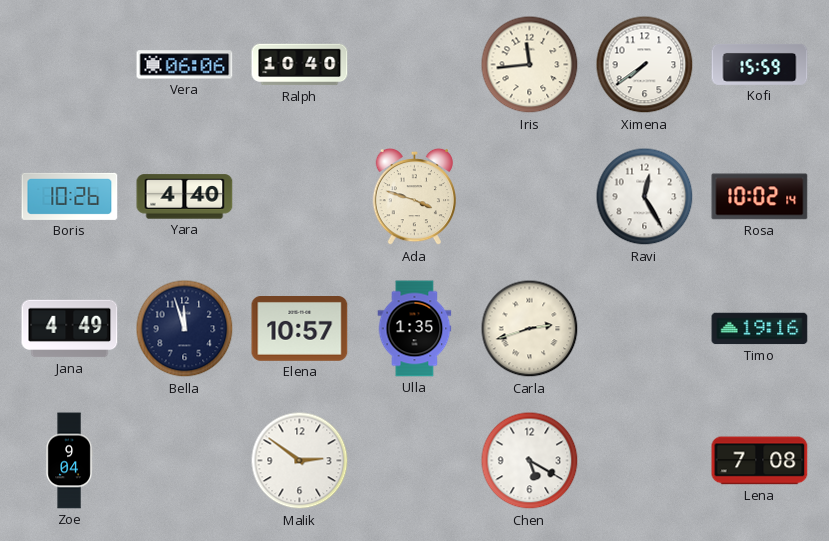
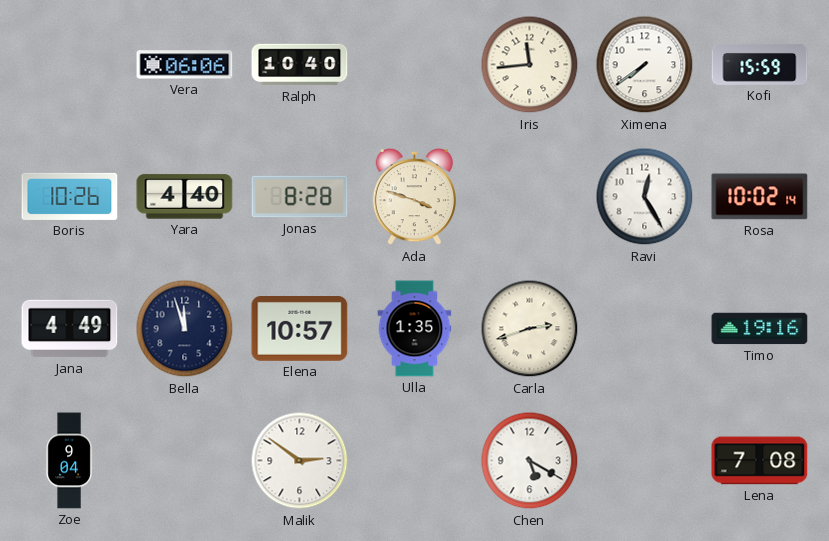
Jonas: none -> 8:28
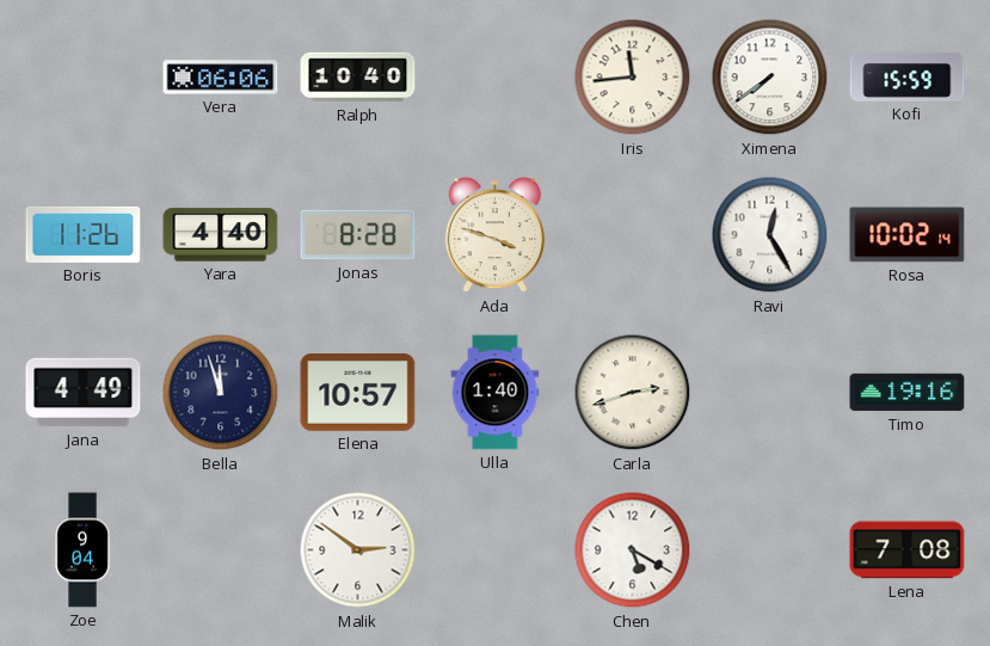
Boris: 10:26 -> 11:26
Ulla: 1:35 -> 1:40
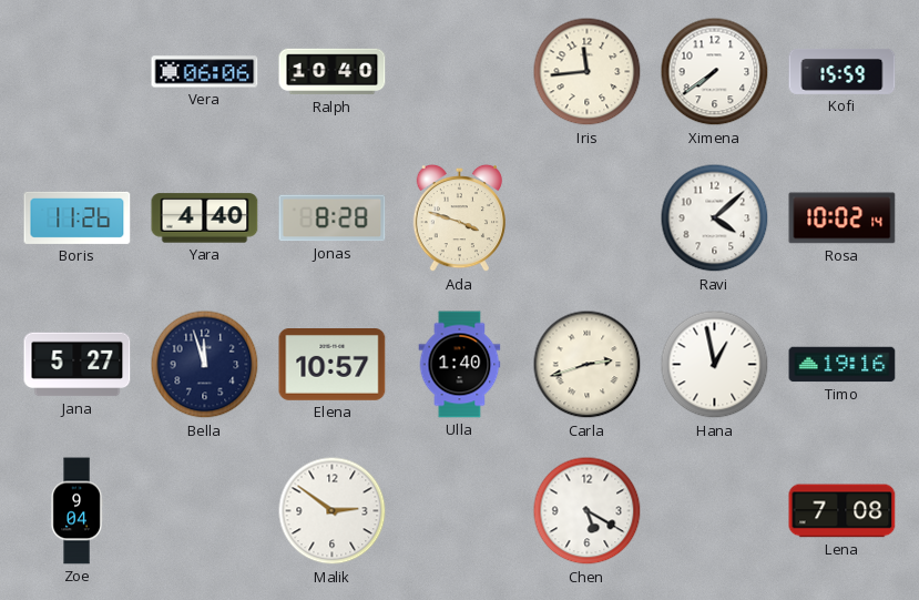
Ravi: 12:25 -> 4:08
Jana: 4:49 -> 5:27
Hana: none -> 12:58
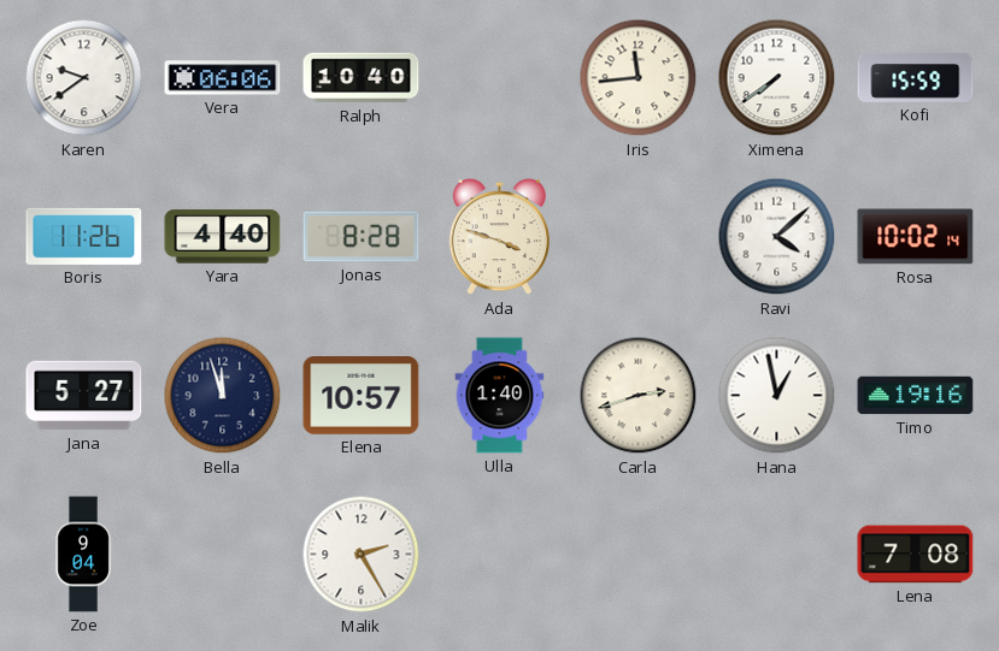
Karen: none -> 9:39
Malik: 2:51 -> 2:25
Chen: 5:20 -> none
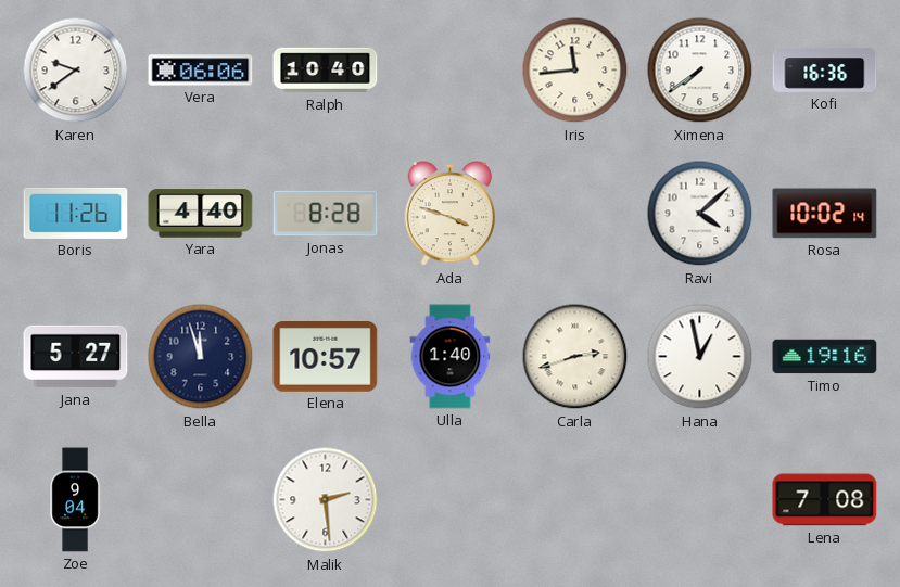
Kofi: 15:59 -> 16:36
Malik: 2:25 -> 2:29
